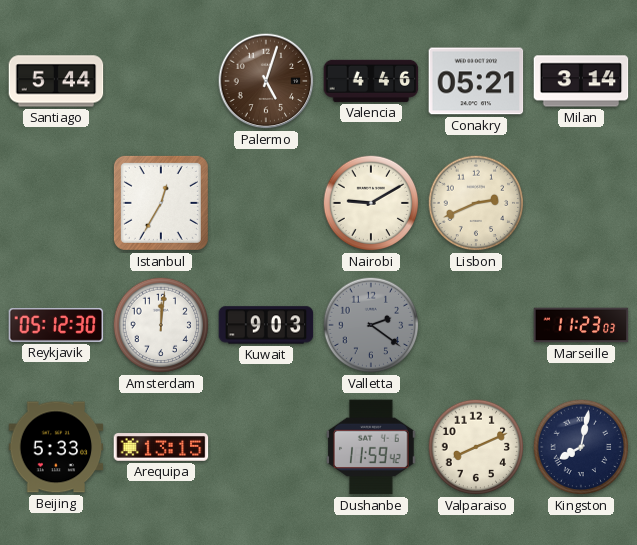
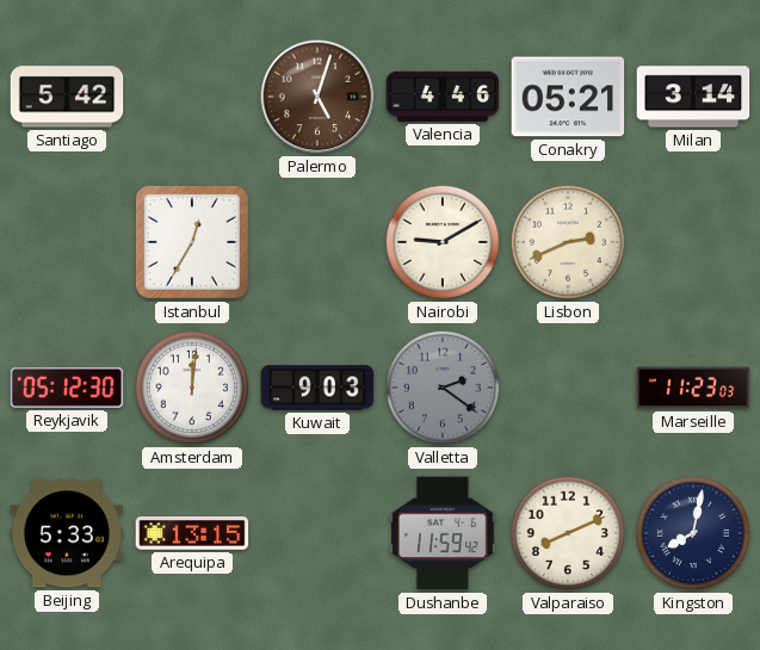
Santiago: 5:44 -> 5:42
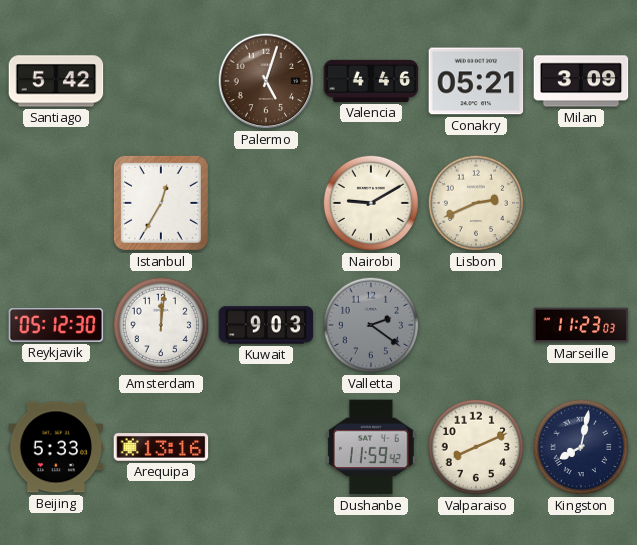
Milan: 3:14 -> 3:09
Arequipa: 13:15 -> 13:16
